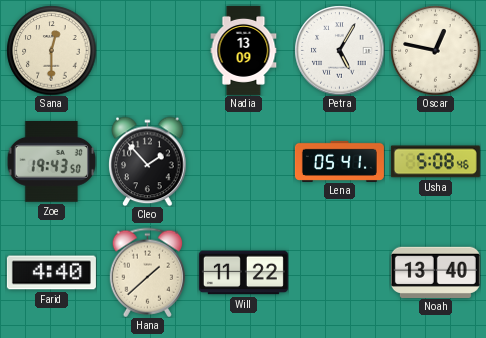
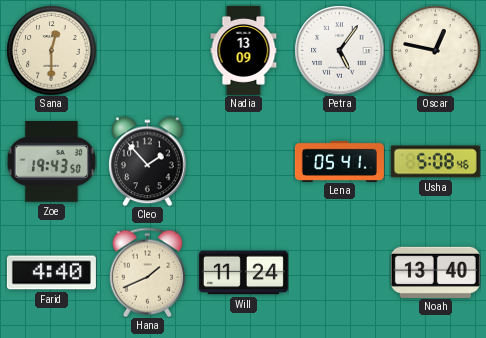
Petra: 5:05 -> 5:06
Hana: 1:38 -> 1:41
Will: 11:22 -> 11:24
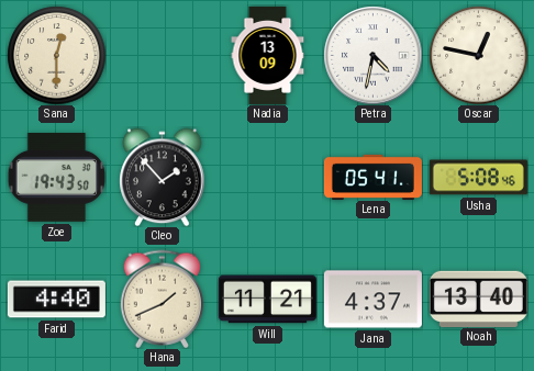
Petra: 5:06 -> 4:32
Will: 11:24 -> 11:21
Jana: none -> 4:37
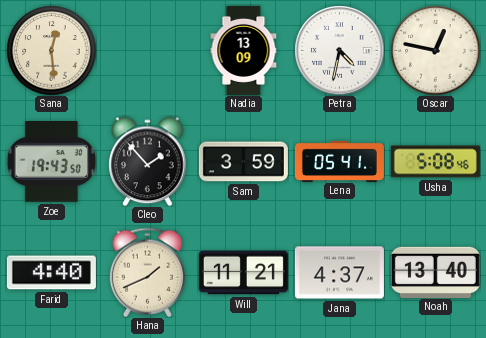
Sana: 12:30 -> 12:29
Sam: none -> 3:59
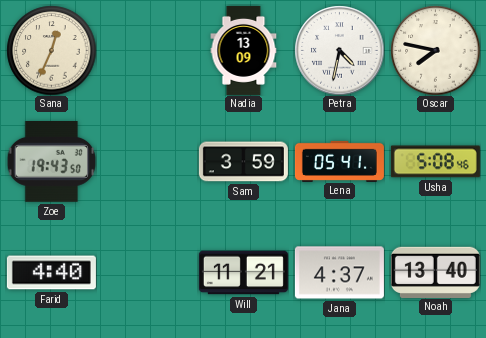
Sana: 12:29 -> 12:34
Oscar: 12:47 -> 7:47
Cleo: 1:53 -> none
Hana: 1:41 -> none
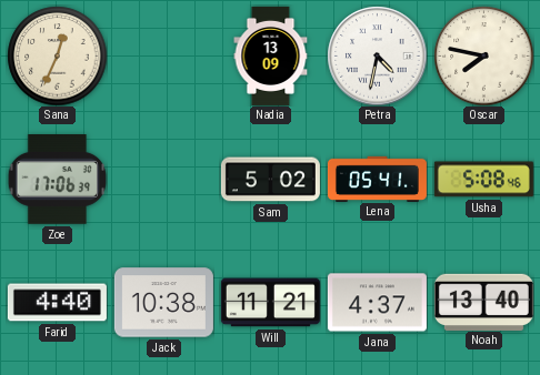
Zoe: 19:43 -> 17:06
Sam: 3:59 -> 5:02
Jack: none -> 10:38
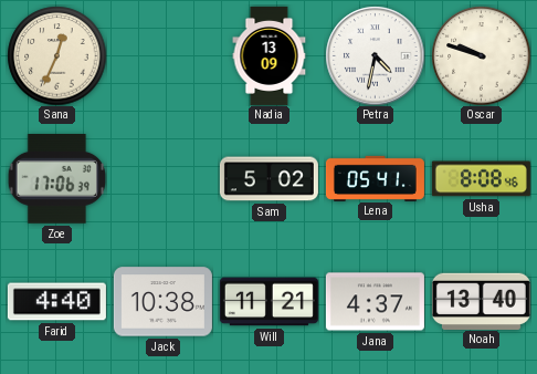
Oscar: 7:47 -> 9:48
Usha: 5:08 -> 8:08
